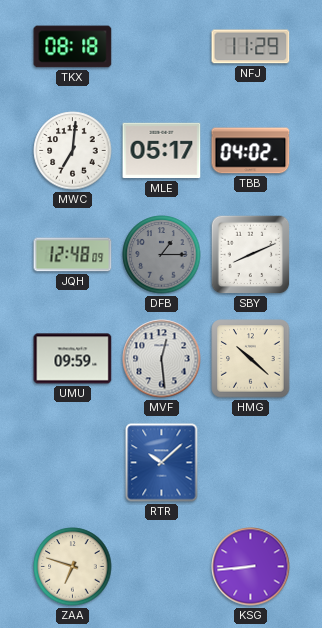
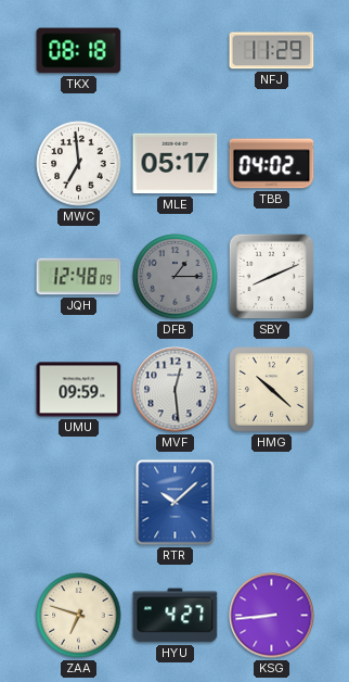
MWC: 7:01 -> 6:59
HYU: none -> 4:27
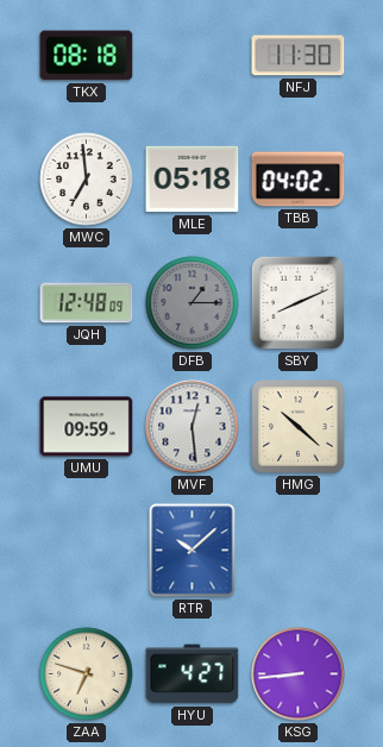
NFJ: 11:29 -> 11:30
MLE: 05:17 -> 05:18
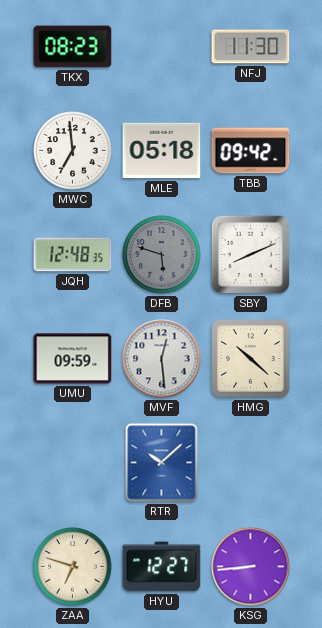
TKX: 08:18 -> 08:23
TBB: 04:02 -> 09:42
JQH: 12:48:09 -> 12:48:35
DFB: 1:15 -> 5:48
HYU: 4:27 -> 12:27
